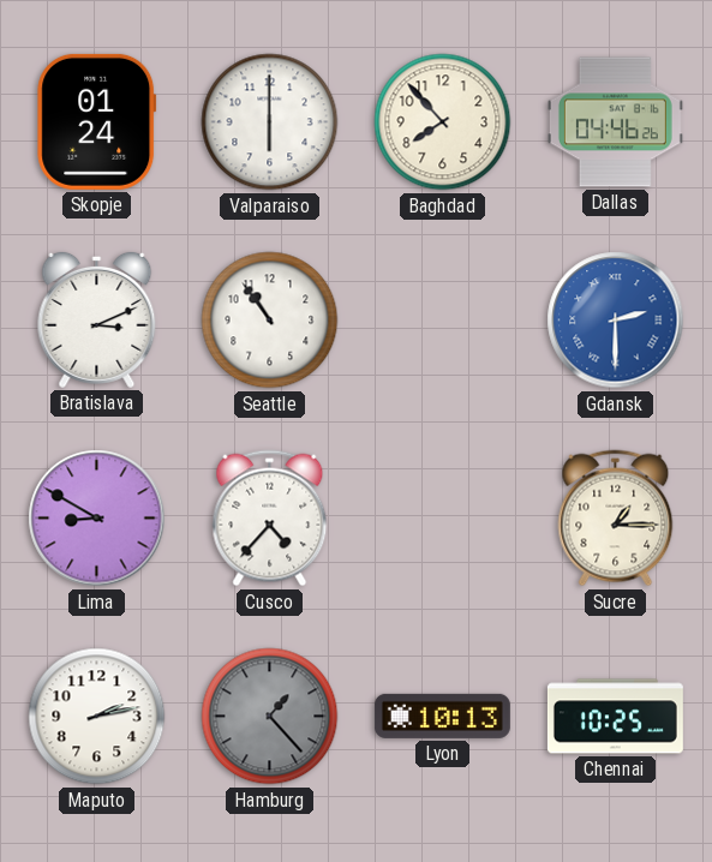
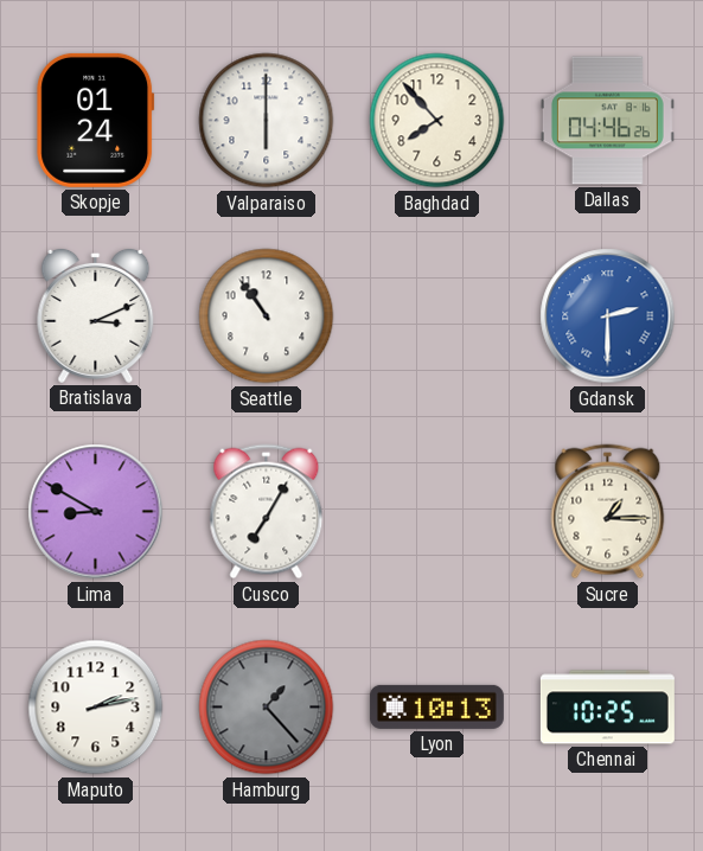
Cusco: 4:37 -> 7:05
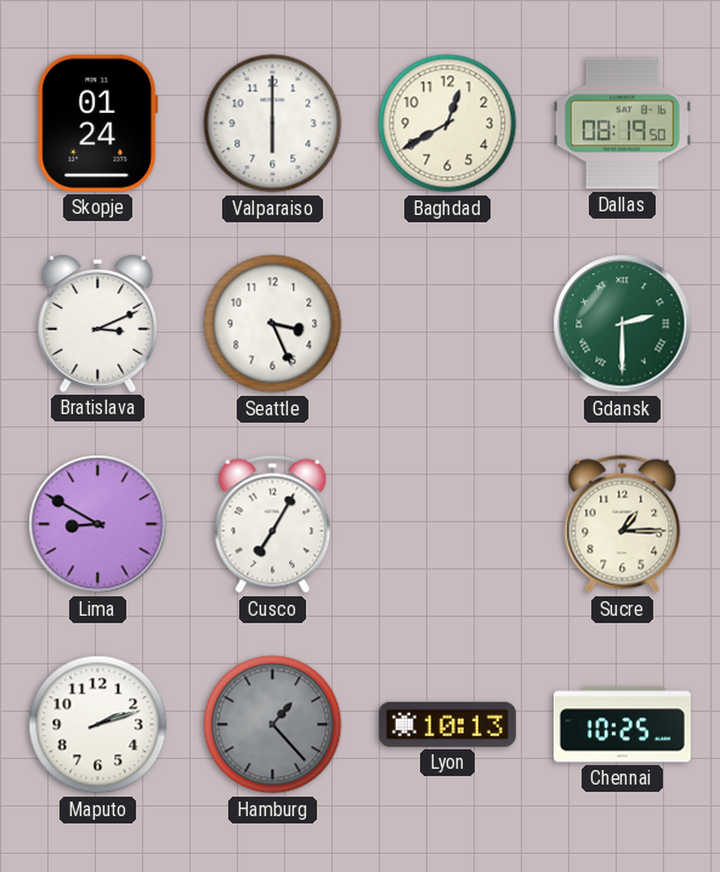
Baghdad: 7:53 -> 12:40
Dallas: 04:46 -> 08:19
Seattle: 10:54 -> 3:26
Gdansk dial: blue -> green
Maputo: 2:13 -> 2:12
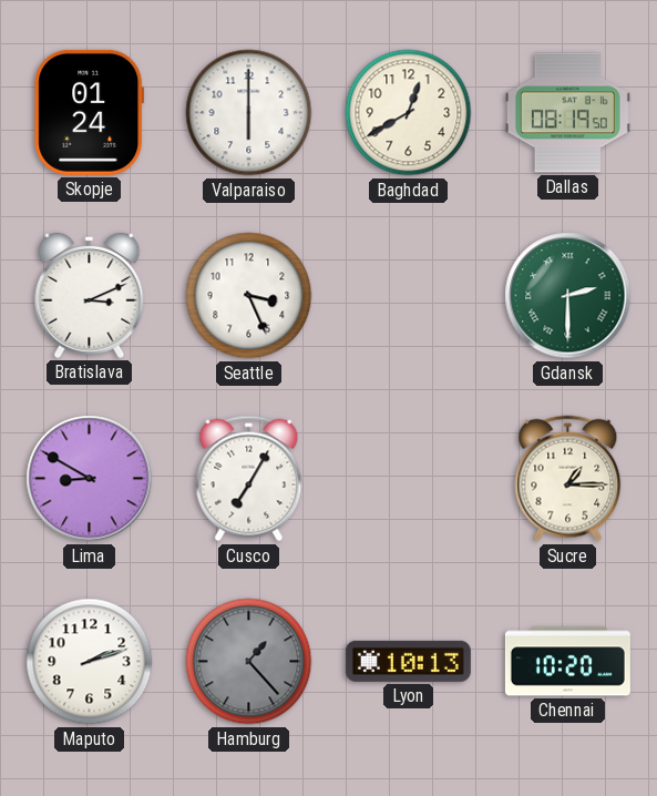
Chennai: 10:25 -> 10:20
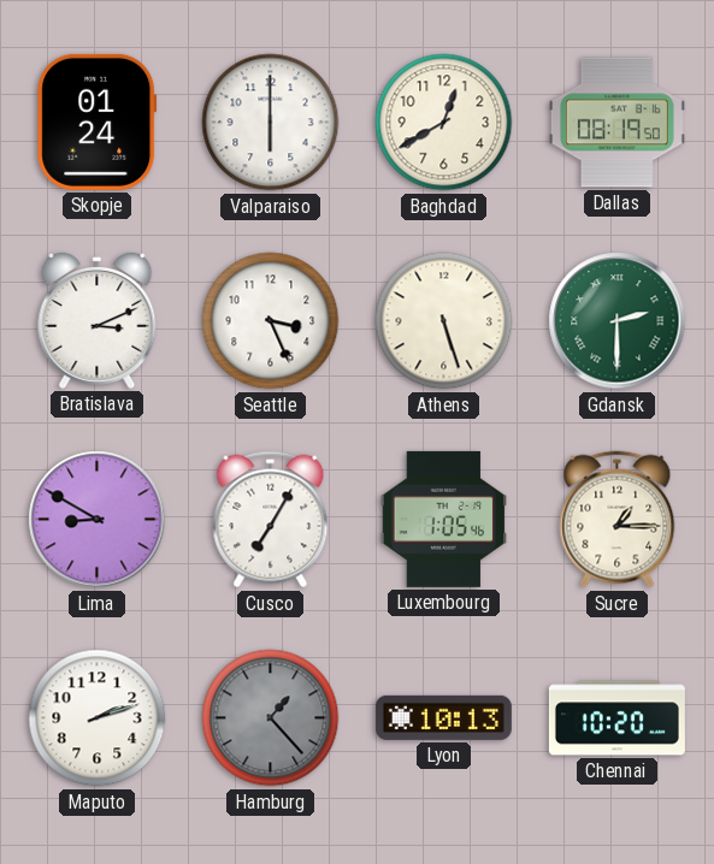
Athens: none -> 5:27
Luxembourg: none -> 1:05
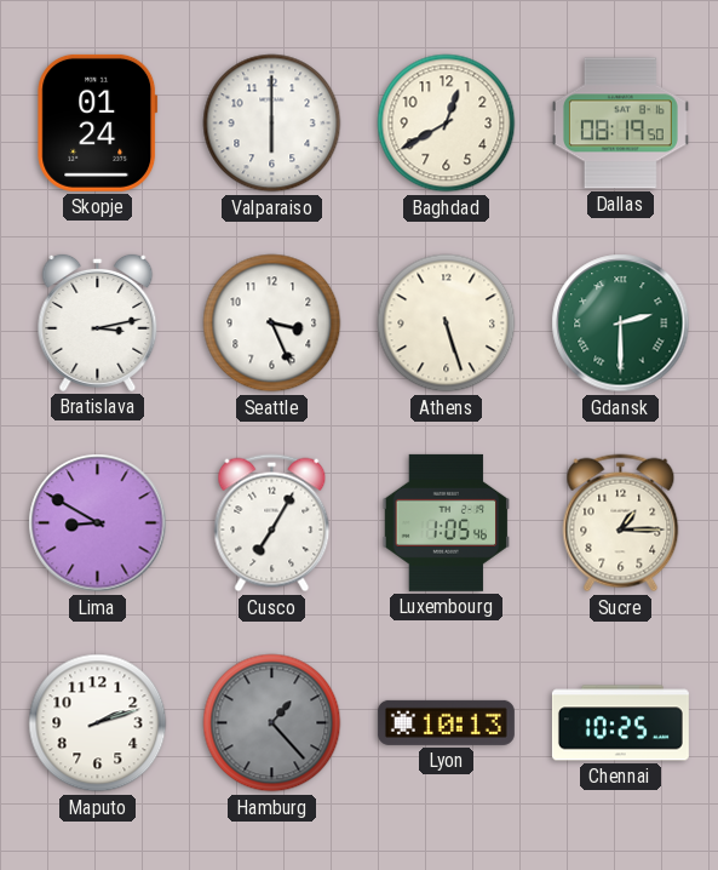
Bratislava: 3:11 -> 3:13
Chennai: 10:20 -> 10:25
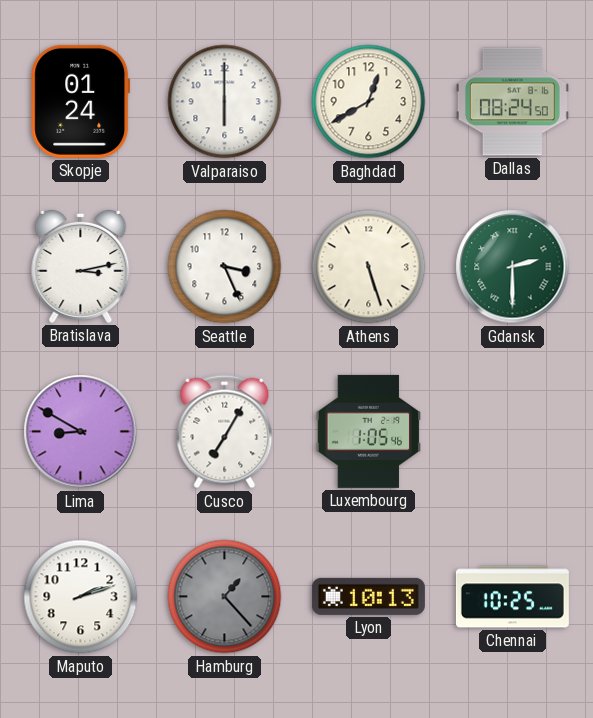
Dallas: 08:19 -> 08:24
Sucre: 1:15 -> none
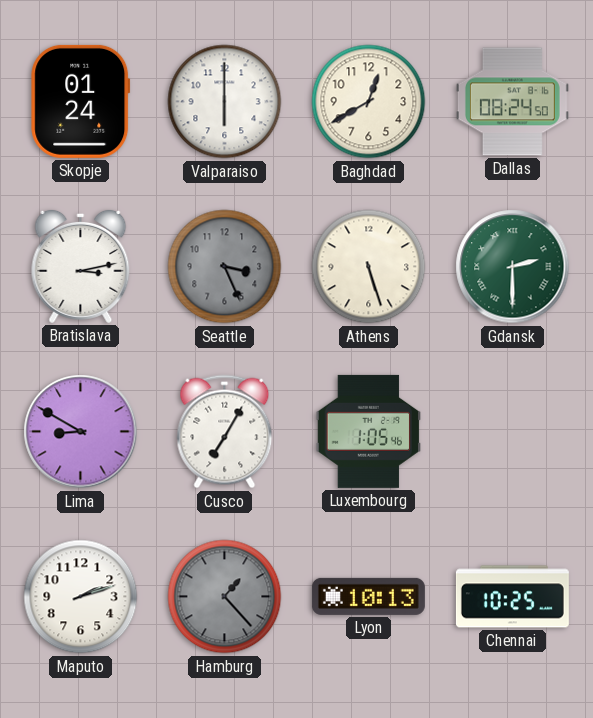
Seattle dial: white -> grey
